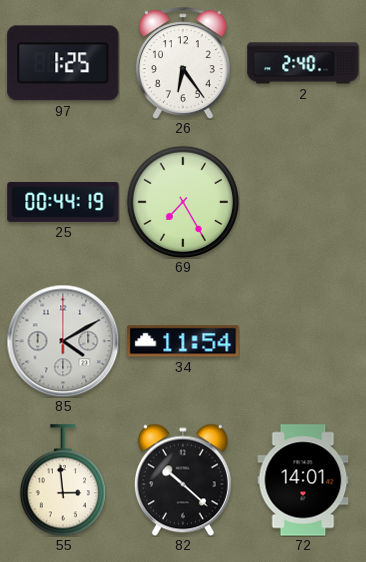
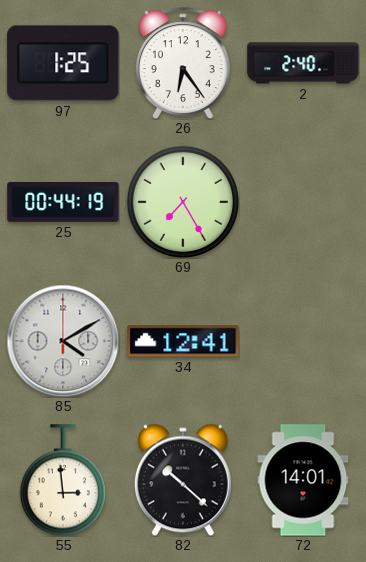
34: 11:54 -> 12:41
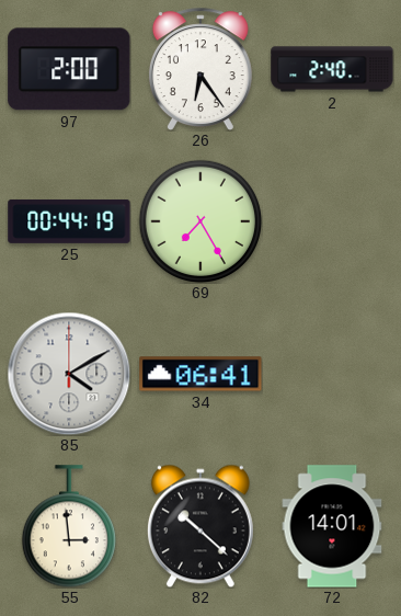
97: 1:25 -> 2:00
34: 12:41 -> 06:41
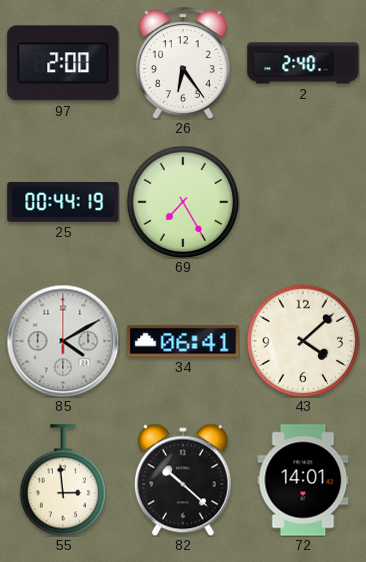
43: none -> 4:08
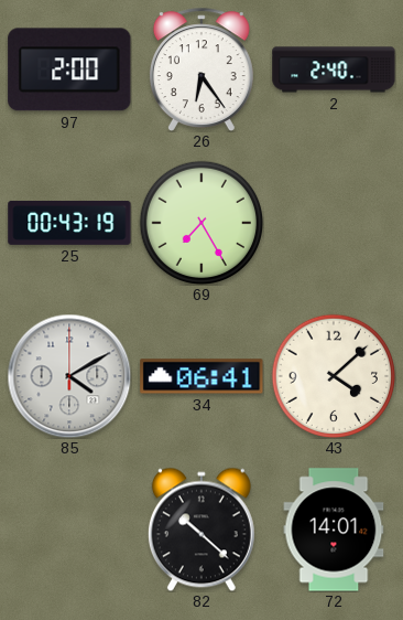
25: 00:44 -> 00:43
55: 2:59 -> none
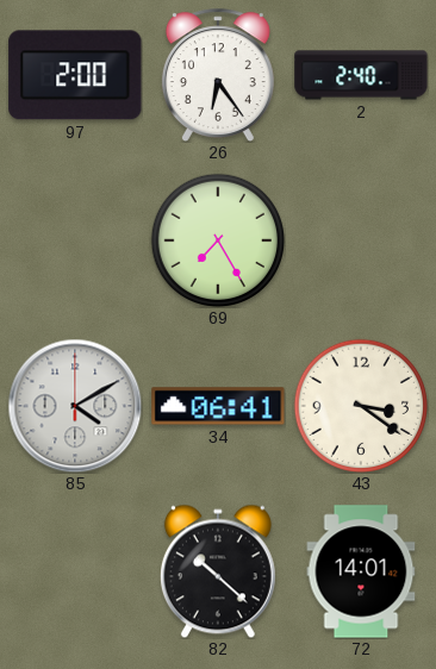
25: 00:43 -> none
43: 4:08 -> 3:21
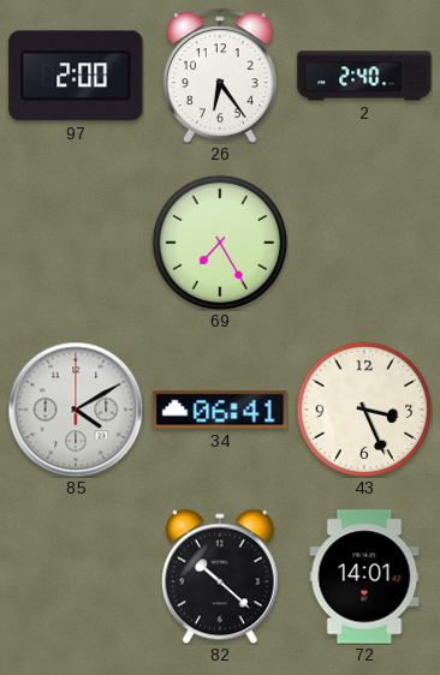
43: 3:21 -> 3:26
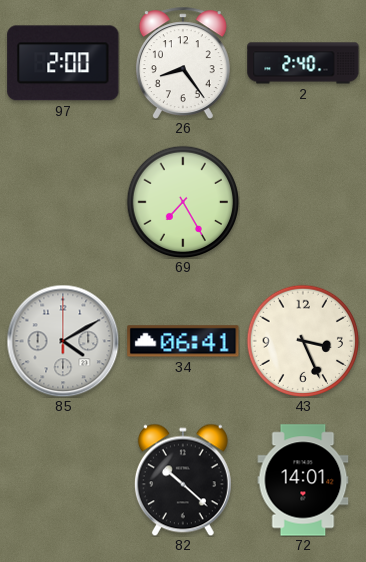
26: 6:24 -> 8:24
